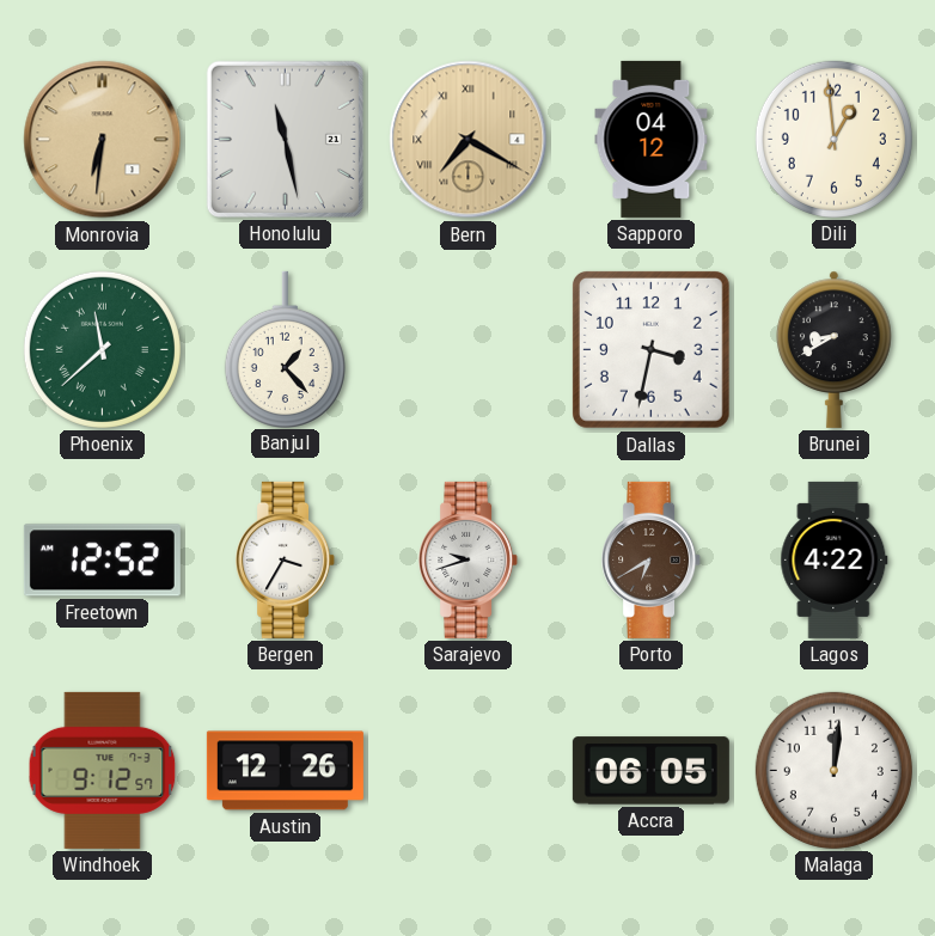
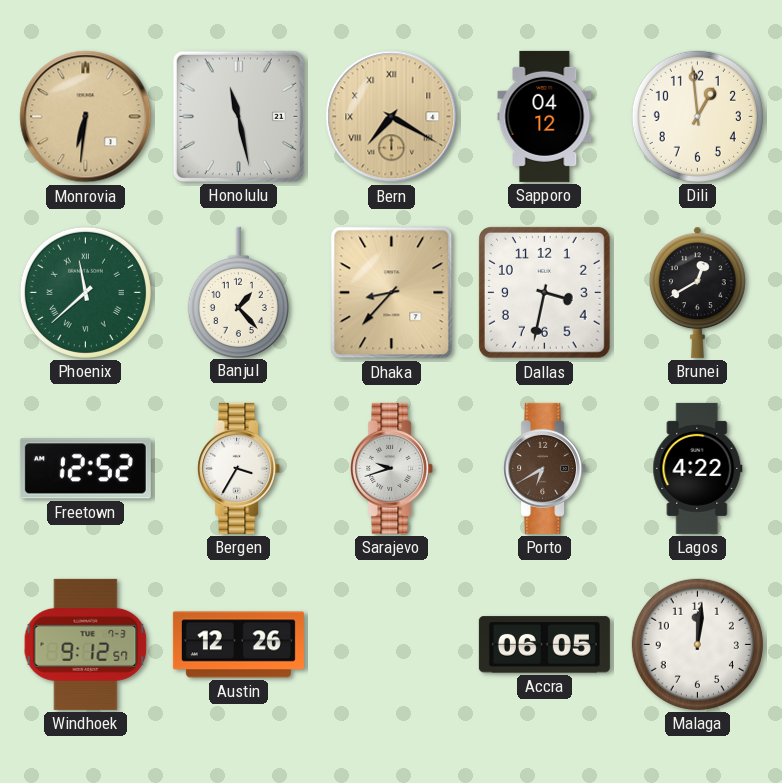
Dhaka: none -> 8:37
Brunei: 8:40 -> 12:40
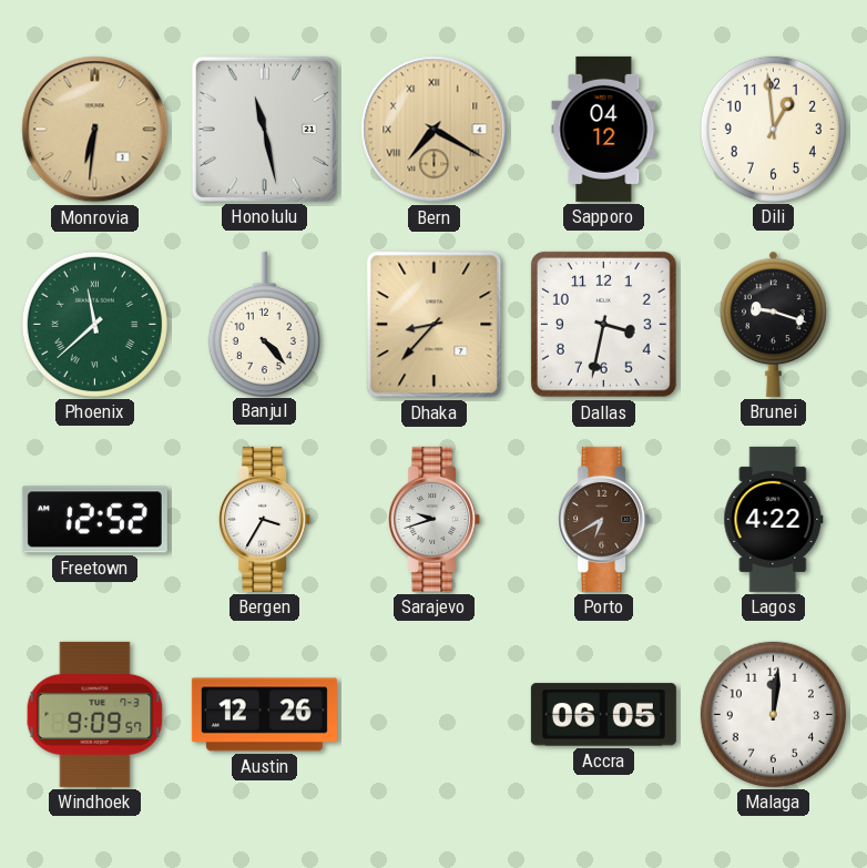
Banjul: 1:23 -> 4:23
Brunei: 12:40 -> 9:18
Windhoek: 9:12 -> 9:09
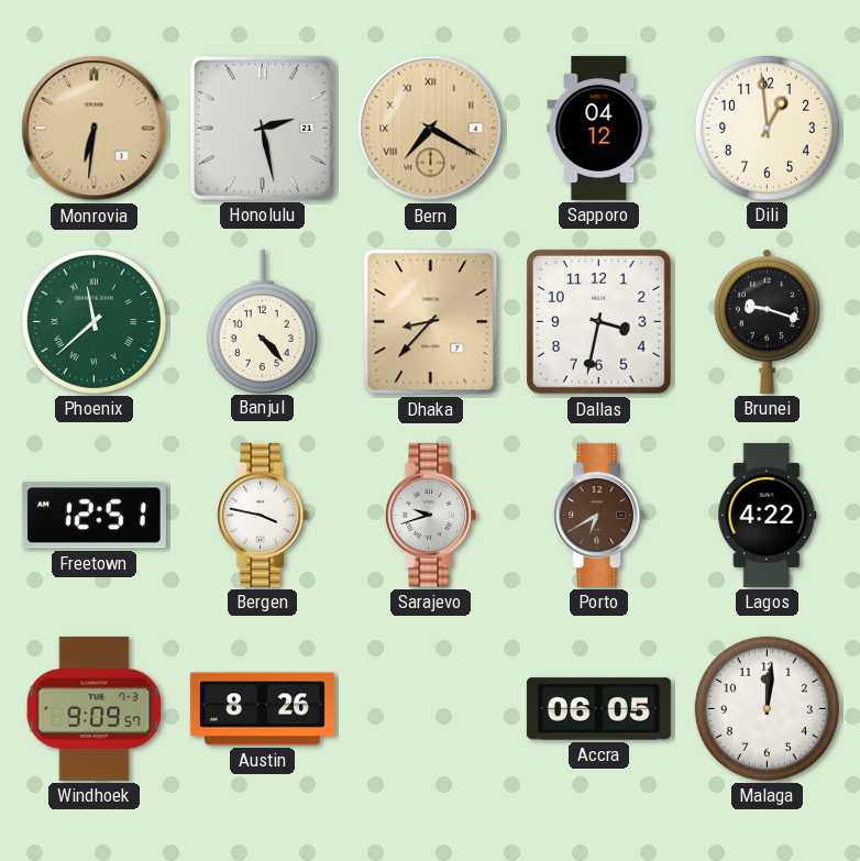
Honolulu: 11:28 -> 2:28
Freetown: 12:52 -> 12:51
Bergen: 3:35 -> 3:47
Austin: 12:26 -> 8:26
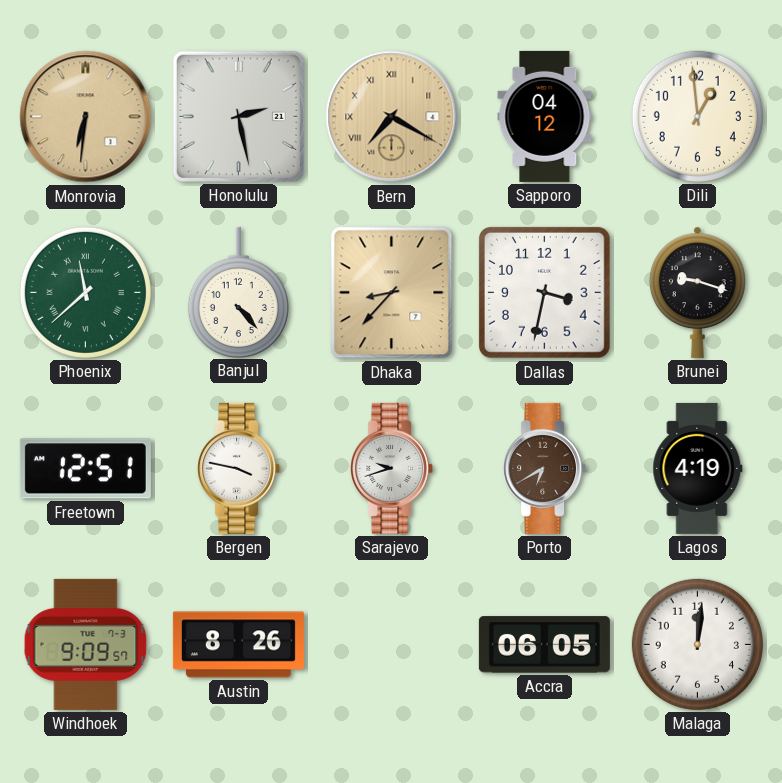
Lagos: 4:22 -> 4:19
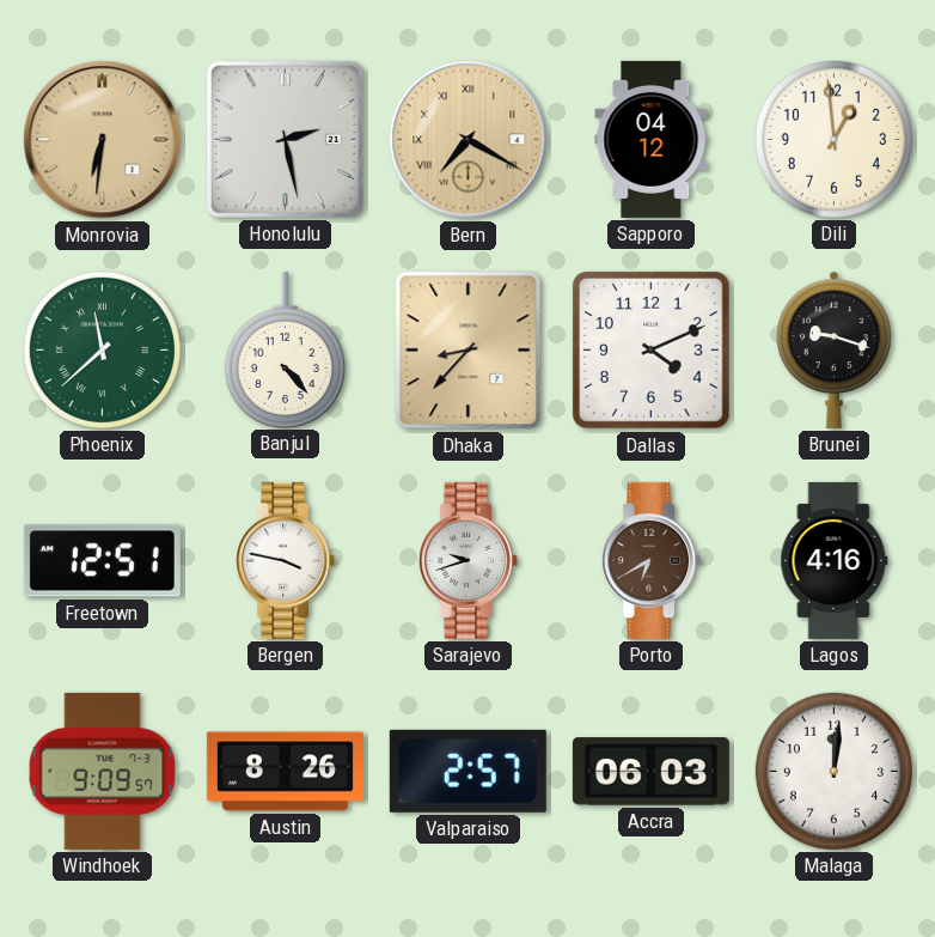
Dallas: 3:32 -> 4:11
Lagos: 4:19 -> 4:16
Valparaiso: none -> 2:57
Accra: 06:05 -> 06:03
